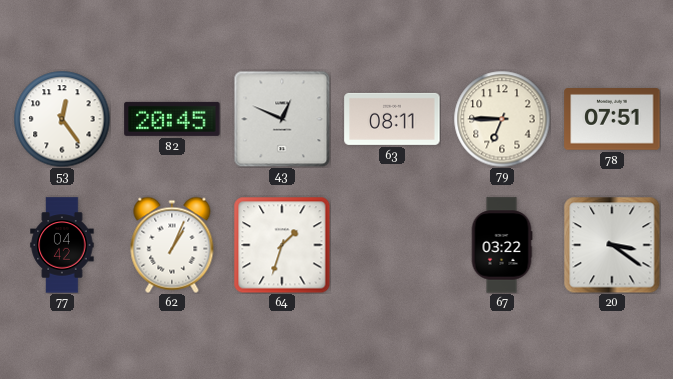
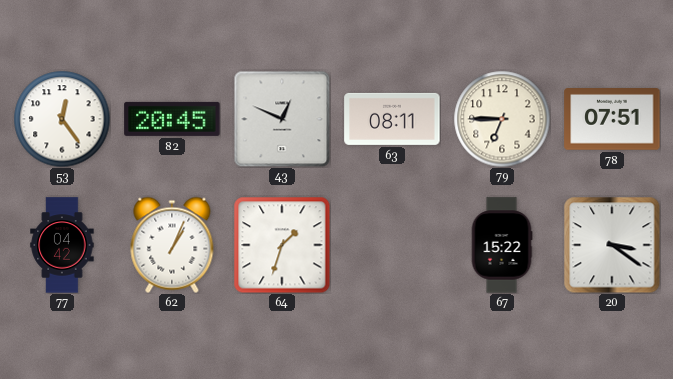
67: 03:22 -> 15:22
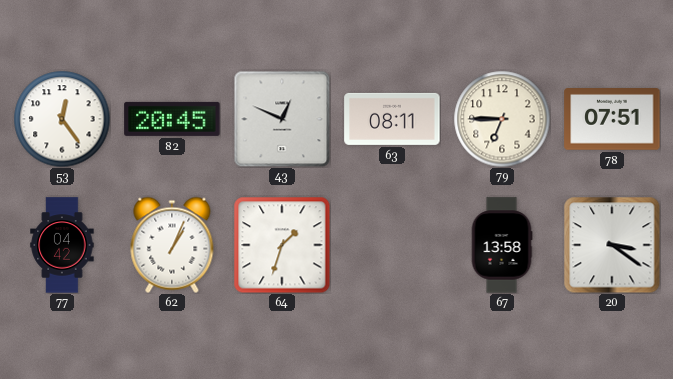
67: 15:22 -> 13:58
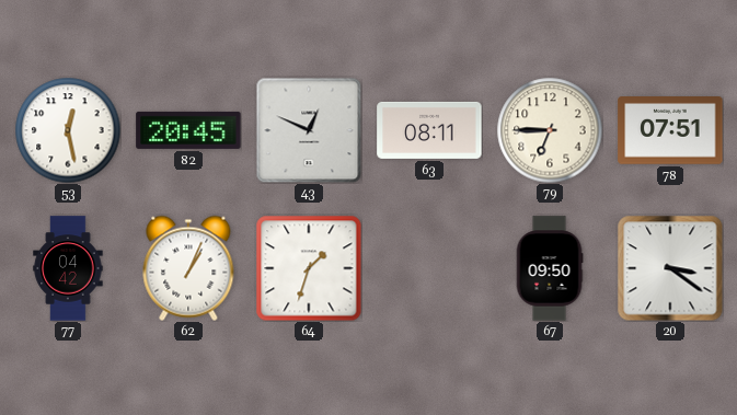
53: 12:24 -> 12:28
67: 13:58 -> 09:50
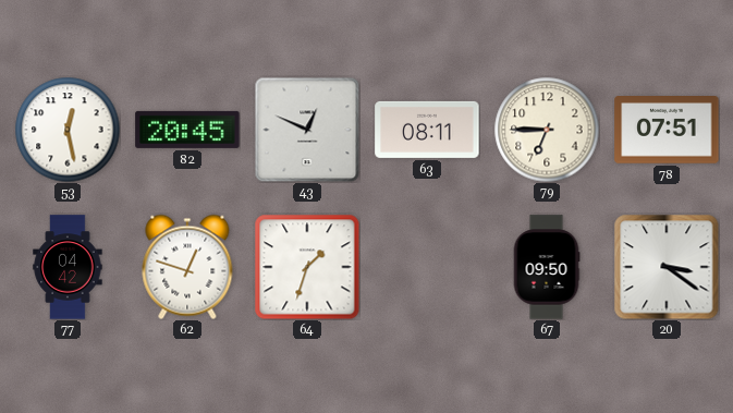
62: 1:04 -> 12:48
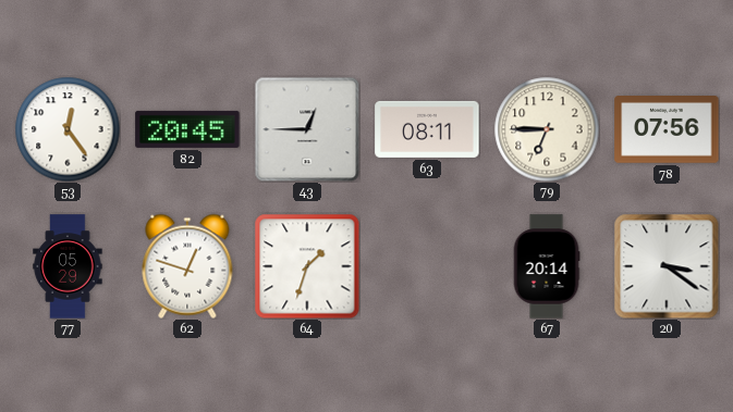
53: 12:28 -> 12:24
43: 12:49 -> 12:45
78: 07:51 -> 07:56
77: 04:42 -> 05:29
67: 09:50 -> 20:14
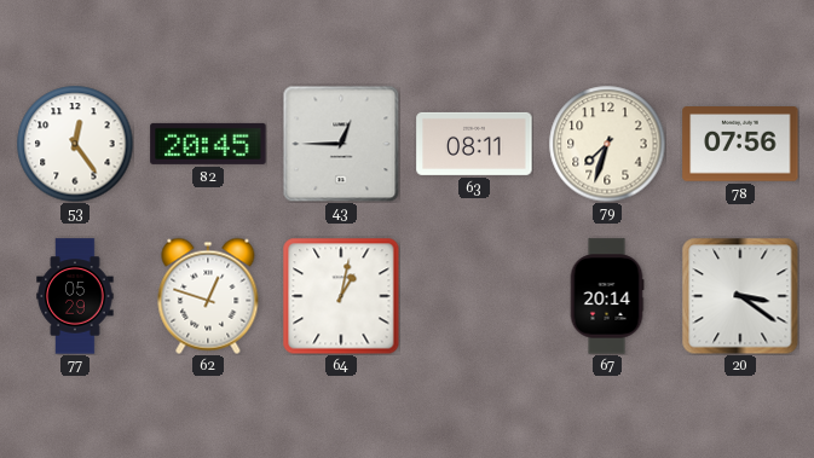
79: 6:45 -> 7:33
64: 1:33 -> 1:02
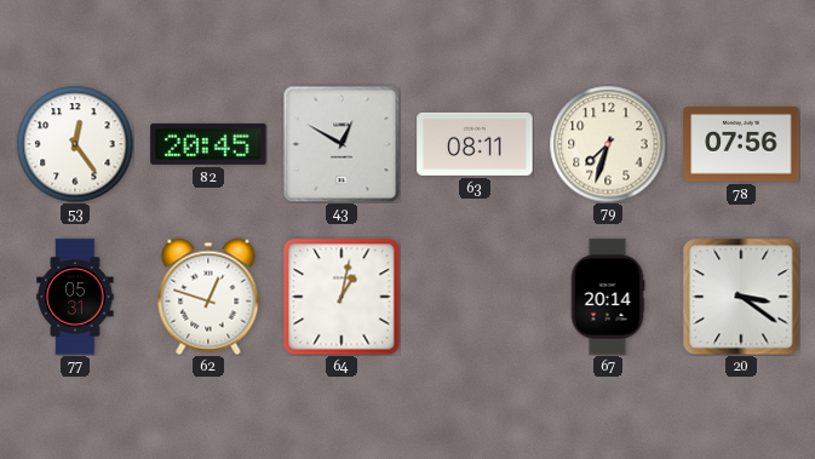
43: 12:45 -> 12:50
77: 05:29 -> 05:31
